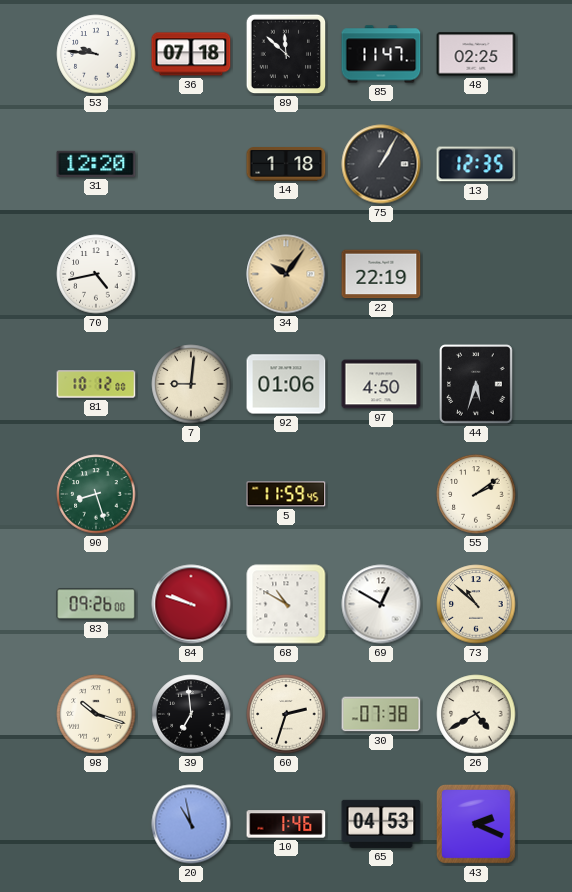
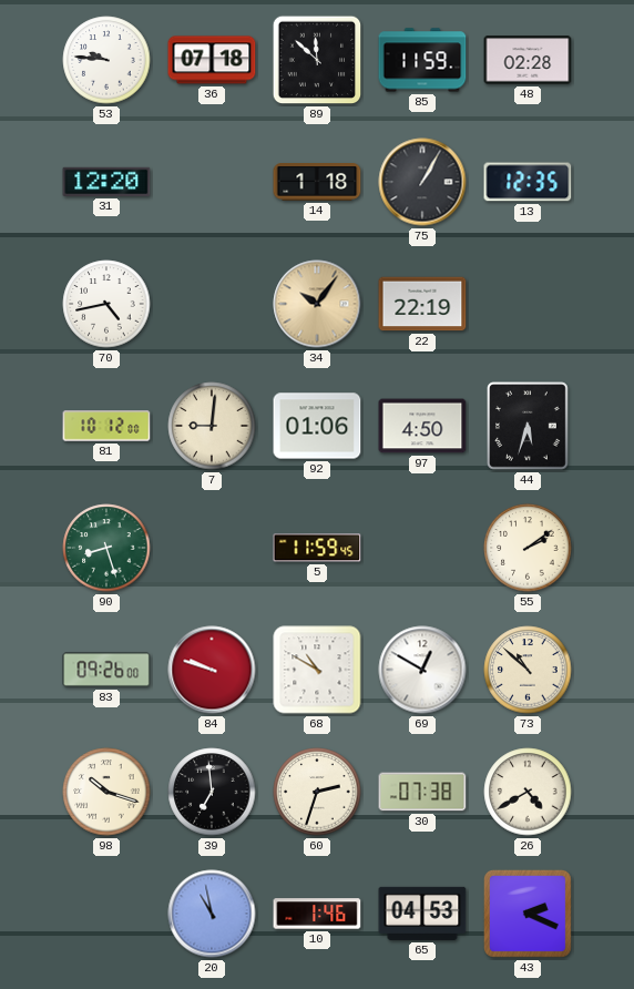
85: 11:47 -> 11:59
48: 02:25 -> 02:28
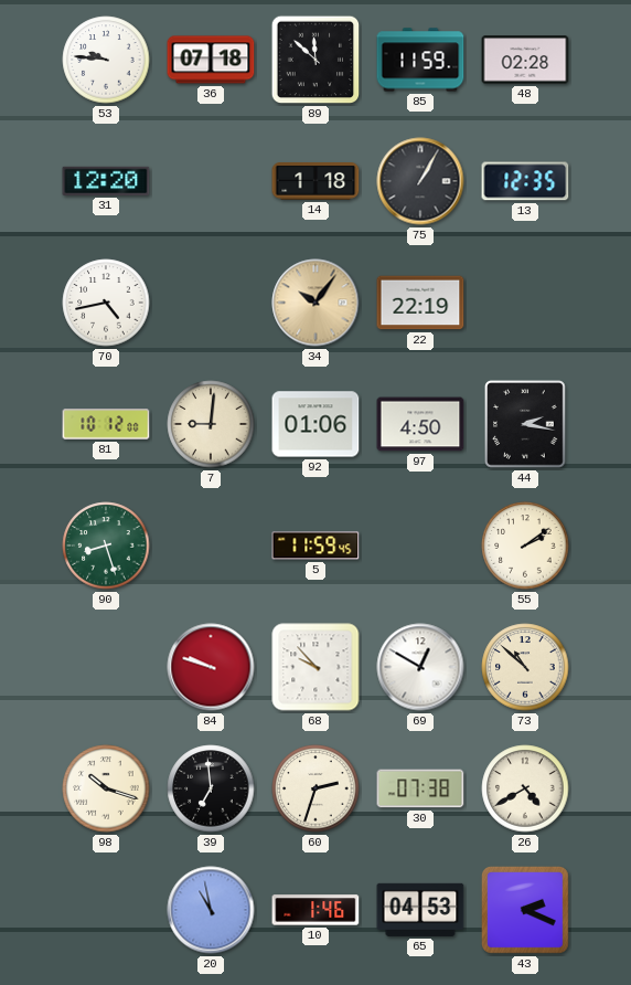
44: 5:33 -> 2:17
83: 09:26 -> none
68: 10:50 -> 9:53
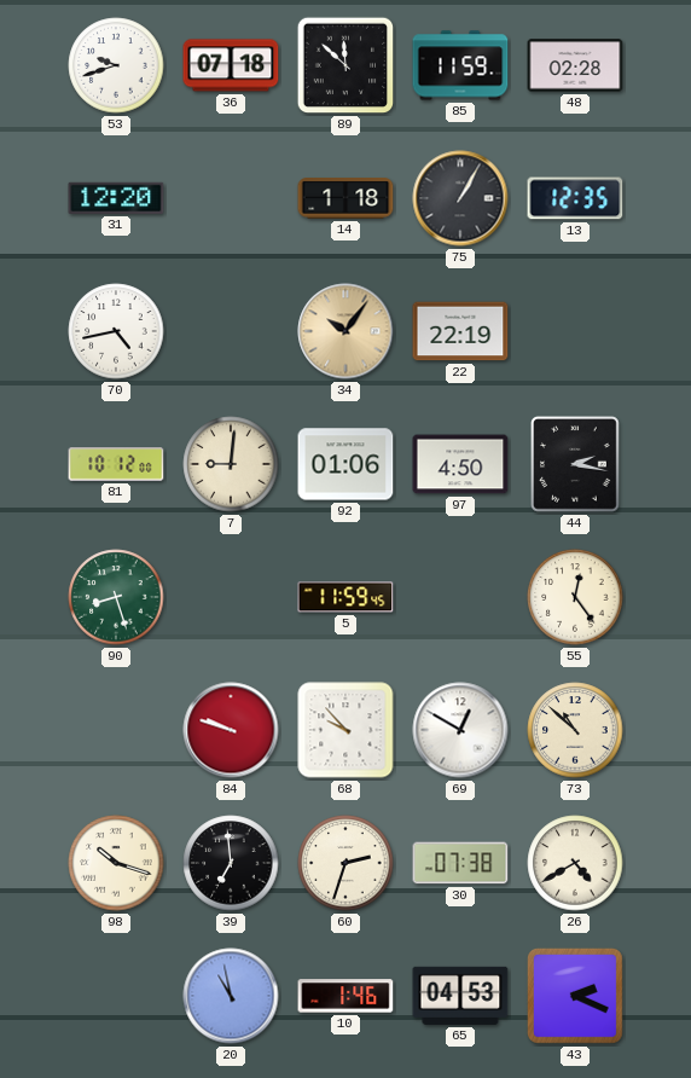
53: 9:46 -> 9:42
55: 2:09 -> 12:24
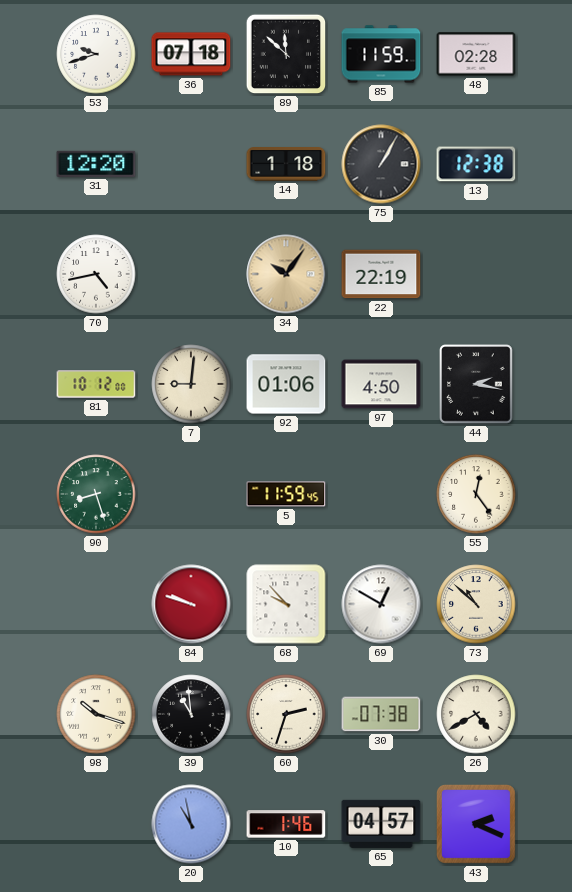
13: 12:35 -> 12:38
39: 6:59 -> 10:59
65: 04:53 -> 04:57
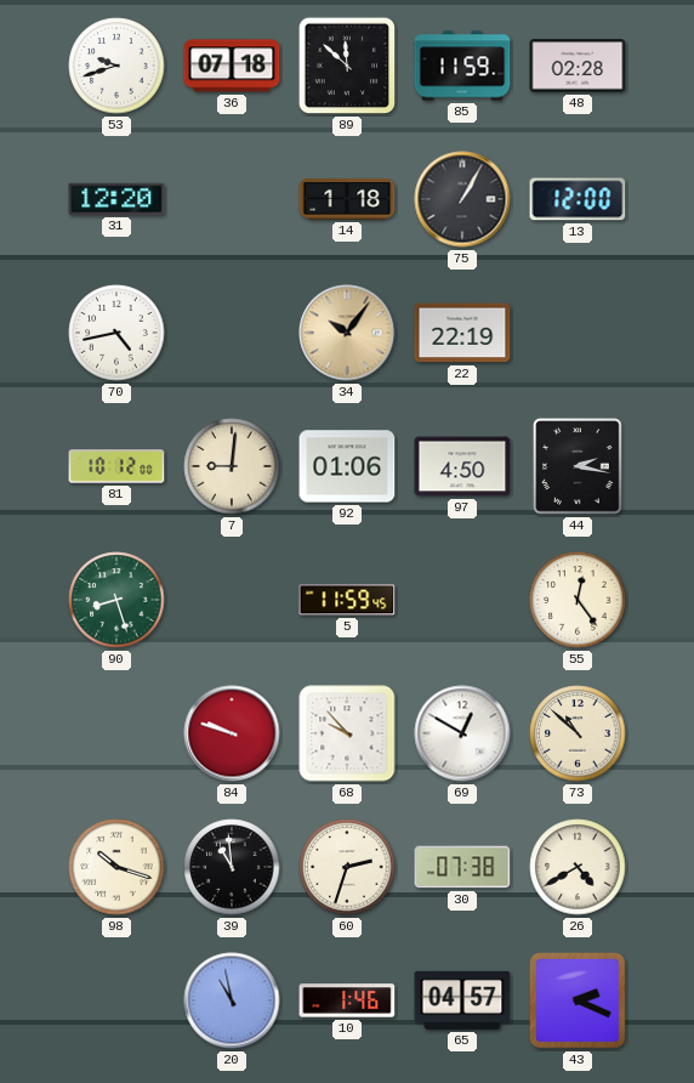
13: 12:38 -> 12:00
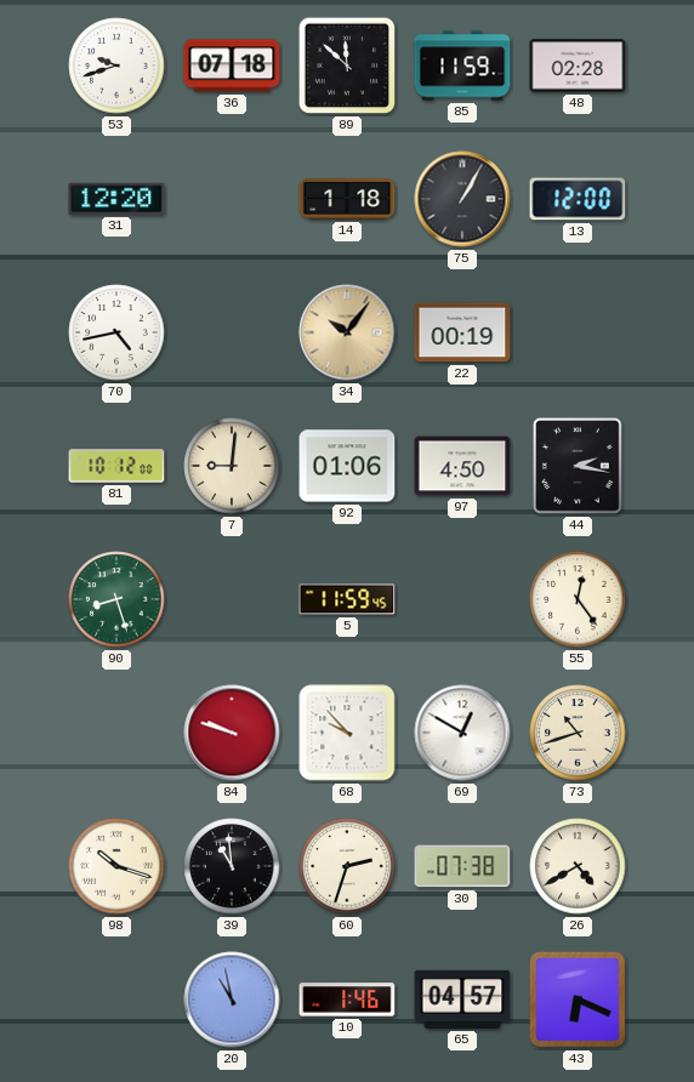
22: 22:19 -> 00:19
73: 10:52 -> 10:42
43: 2:19 -> 6:19
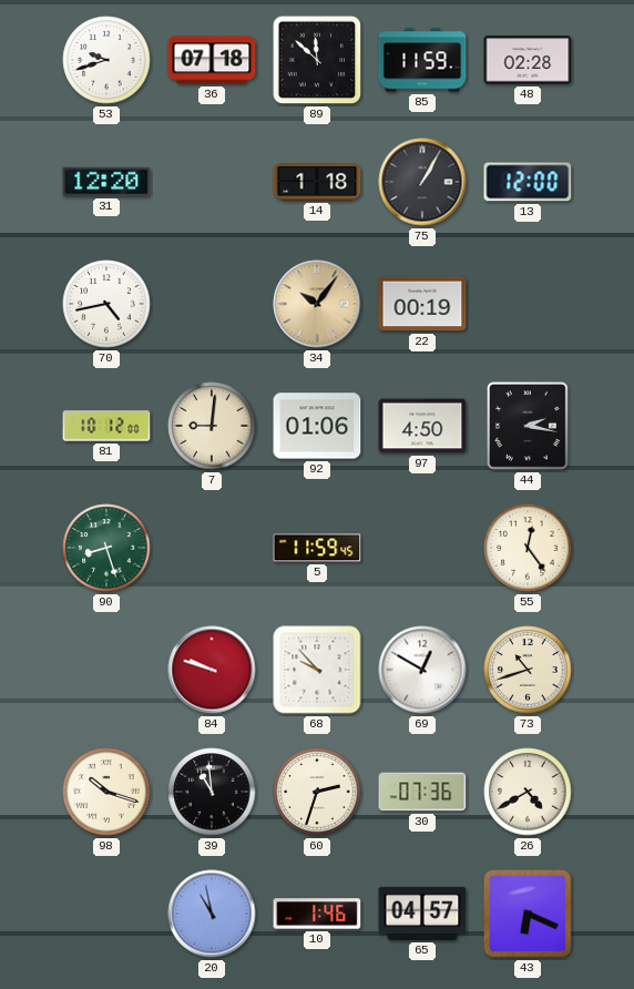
30: 07:38 -> 07:36
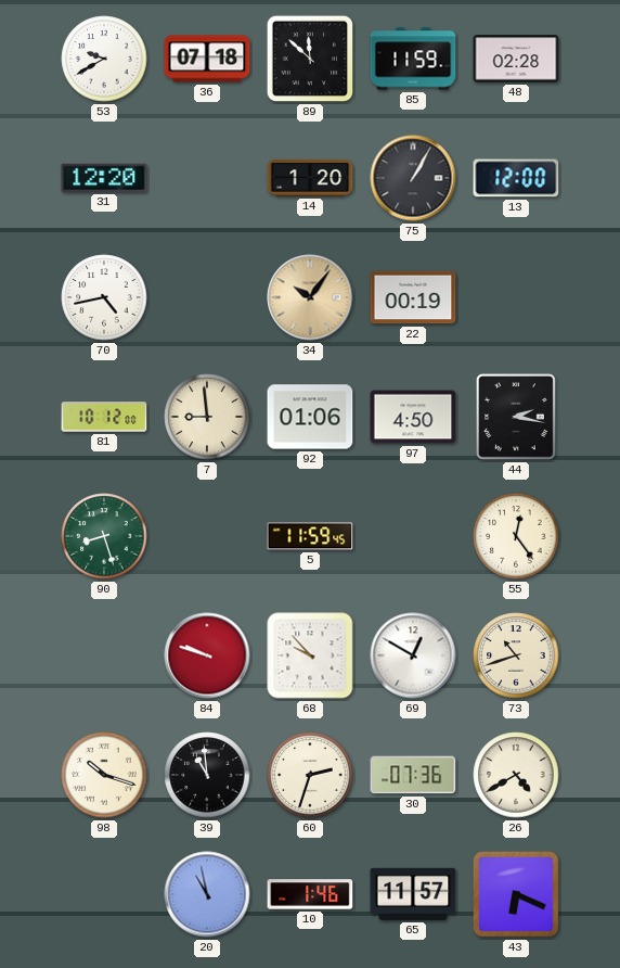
53: 9:42 -> 9:40
14: 1:18 -> 1:20
7: 9:01 -> 8:59
65: 04:57 -> 11:57
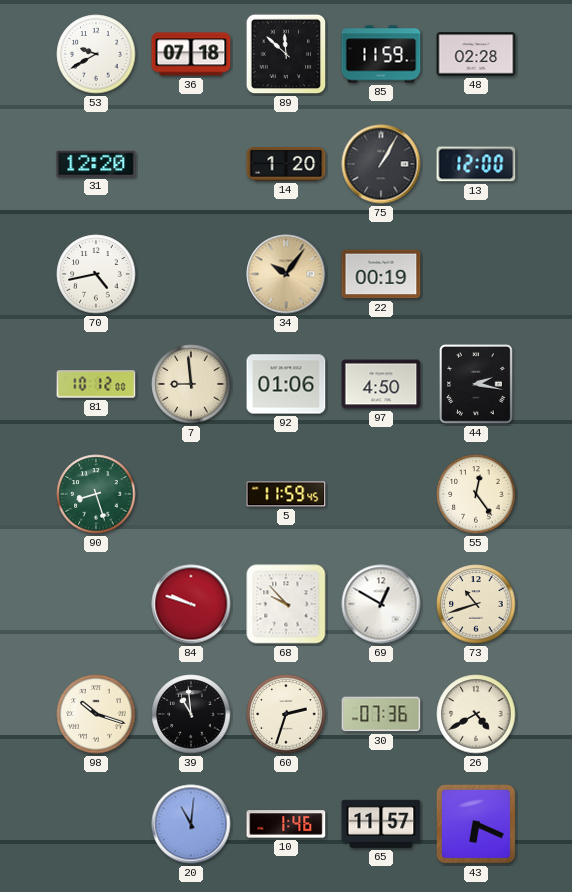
20: 10:58 -> 11:01
